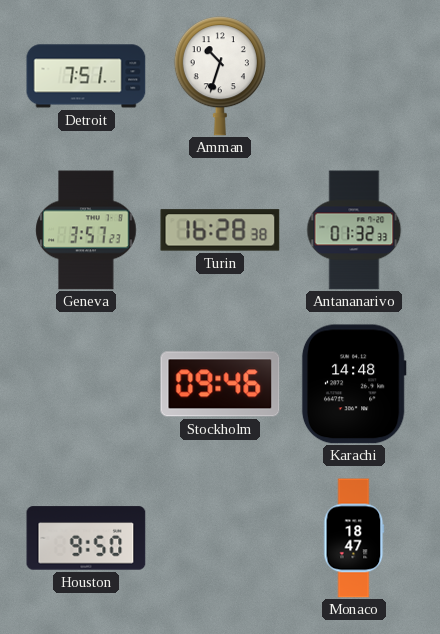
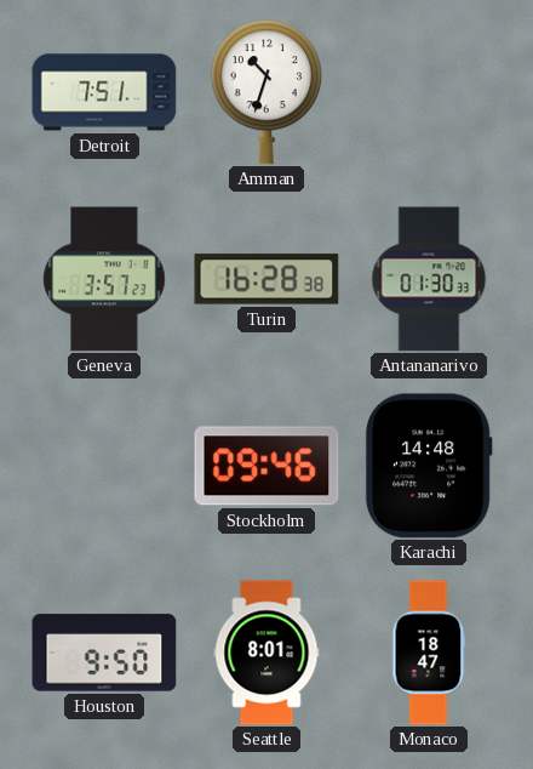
Antananarivo: 01:32 -> 01:30
Seattle: none -> 8:01
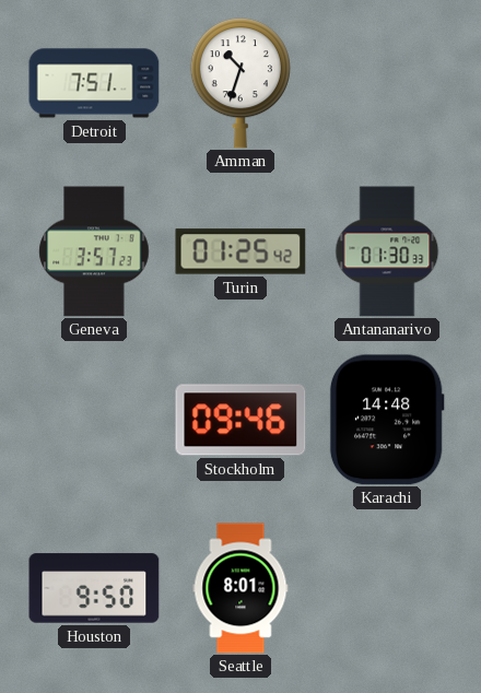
Turin: 16:28 -> 01:25
Monaco: 18:47 -> none
